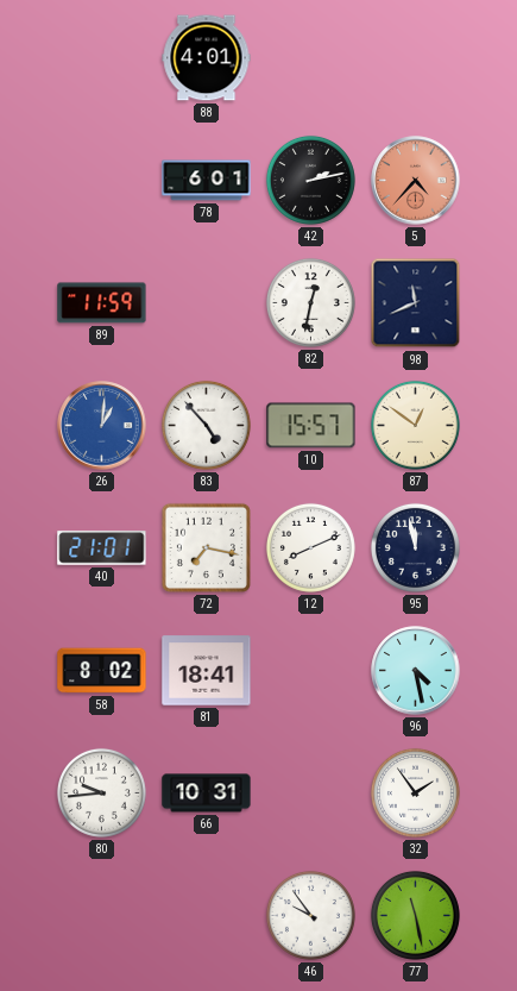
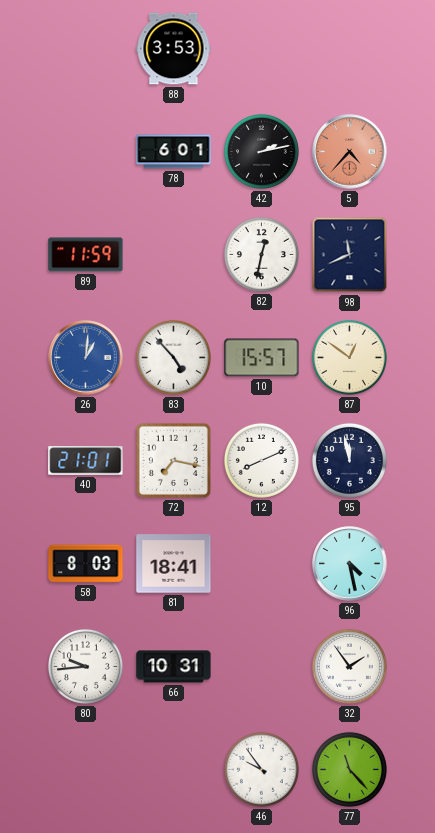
88: 4:01 -> 3:53
58: 8:02 -> 8:03
77: 11:28 -> 11:23
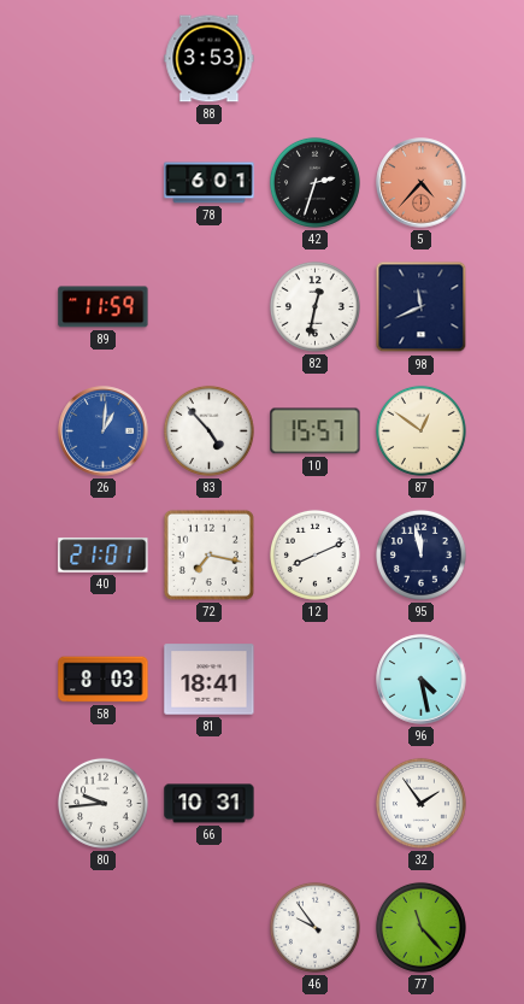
42: 2:13 -> 2:33
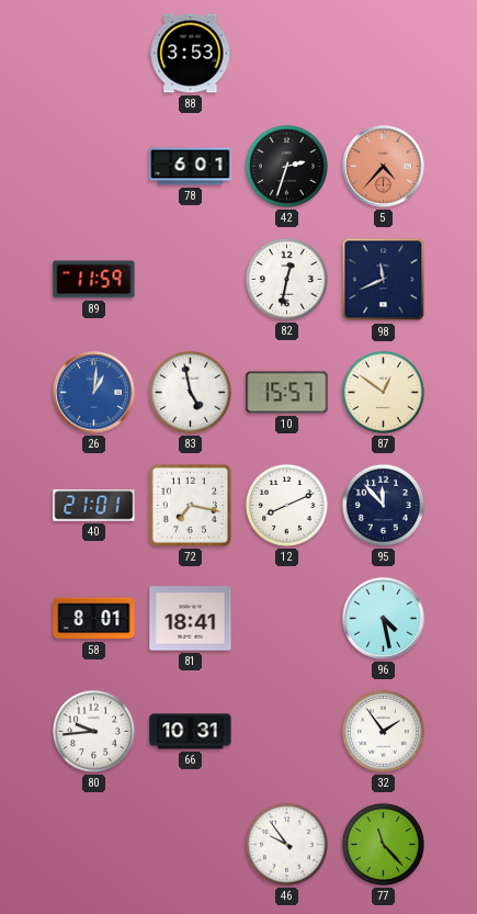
83: 4:53 -> 4:58
95: 11:58 -> 11:53
58: 8:03 -> 8:01
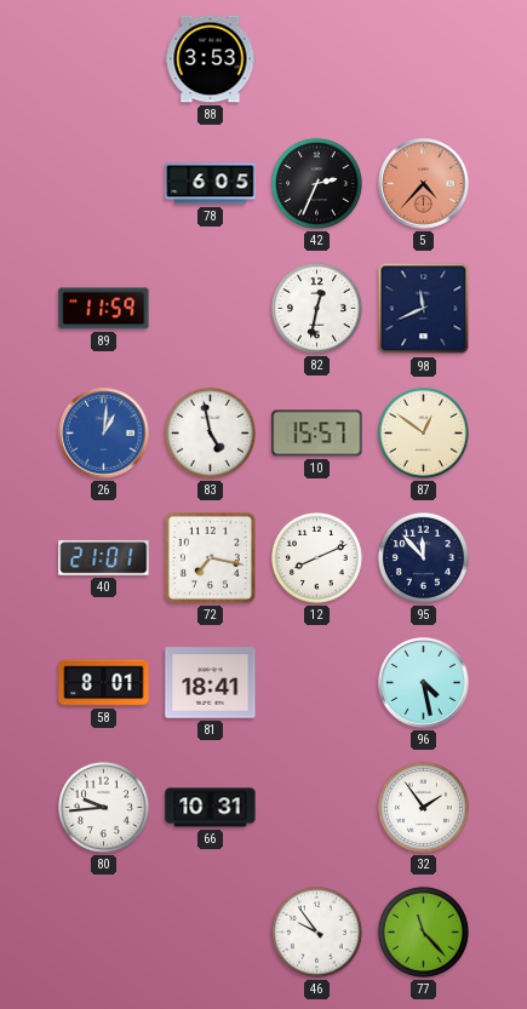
78: 6:01 -> 6:05
42: 2:33 -> 2:34
